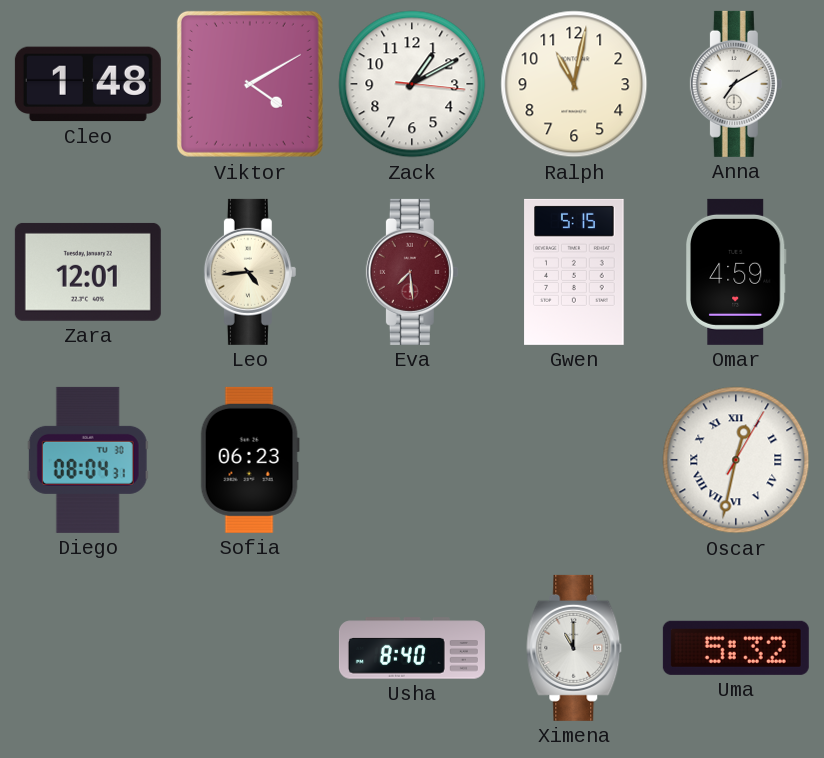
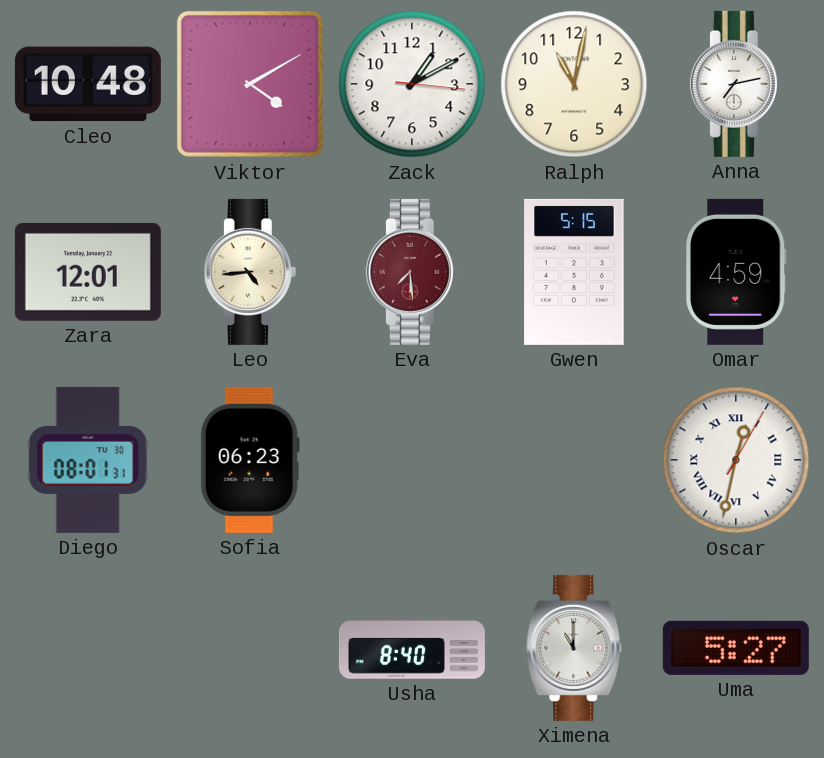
Cleo: 1:48 -> 10:48
Anna: 7:10 -> 7:13
Diego: 08:04 -> 08:01
Uma: 5:32 -> 5:27
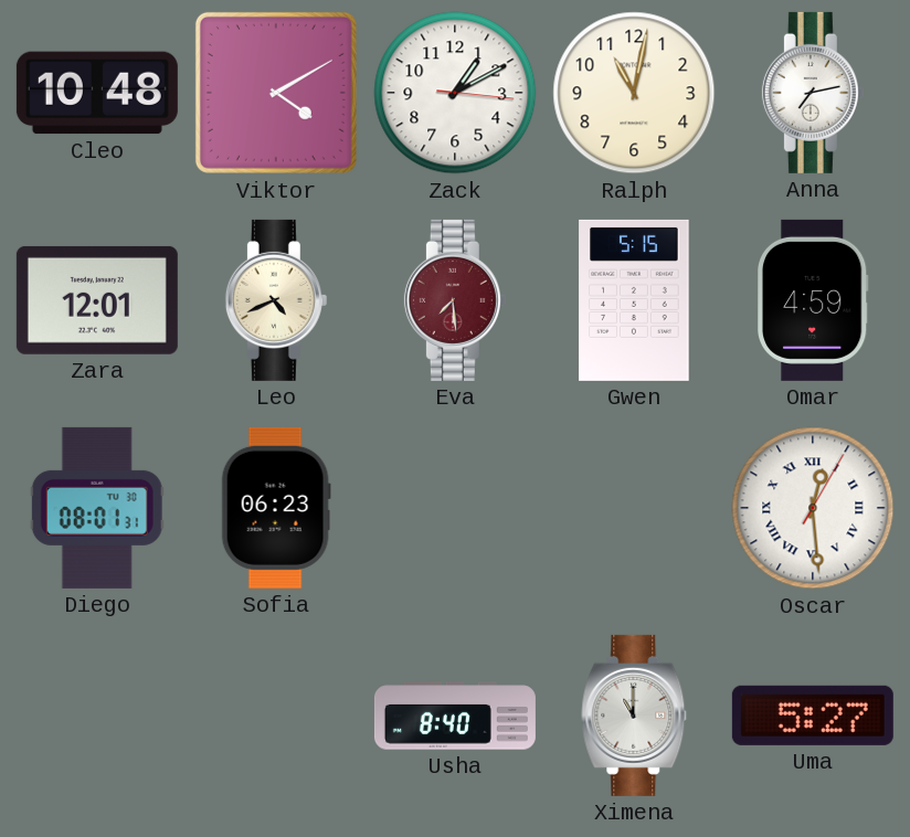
Leo: 4:44 -> 4:41
Oscar: 12:32 -> 12:29
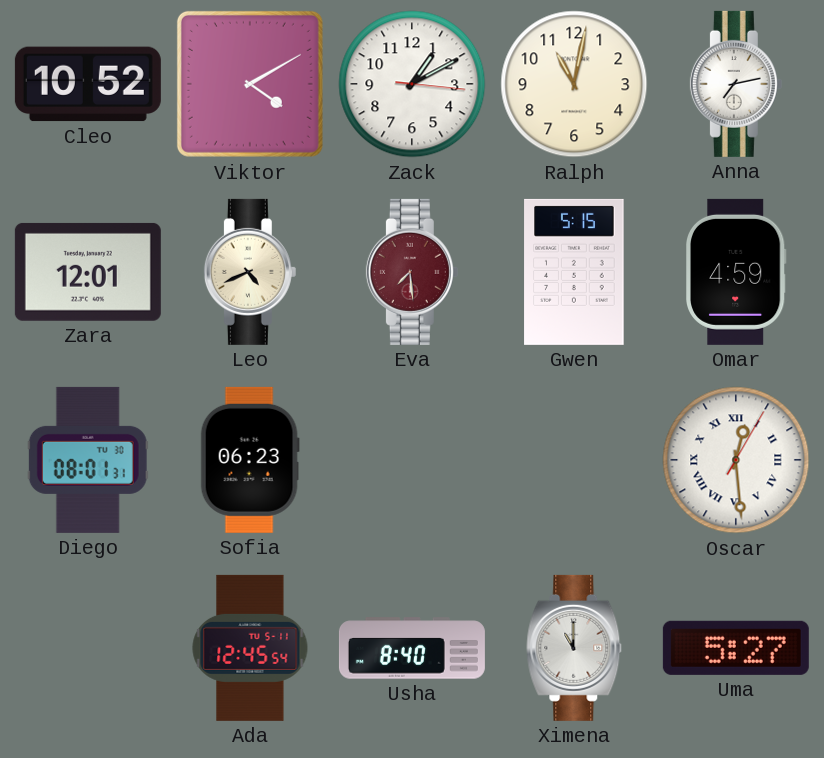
Cleo: 10:48 -> 10:52
Ada: none -> 12:45
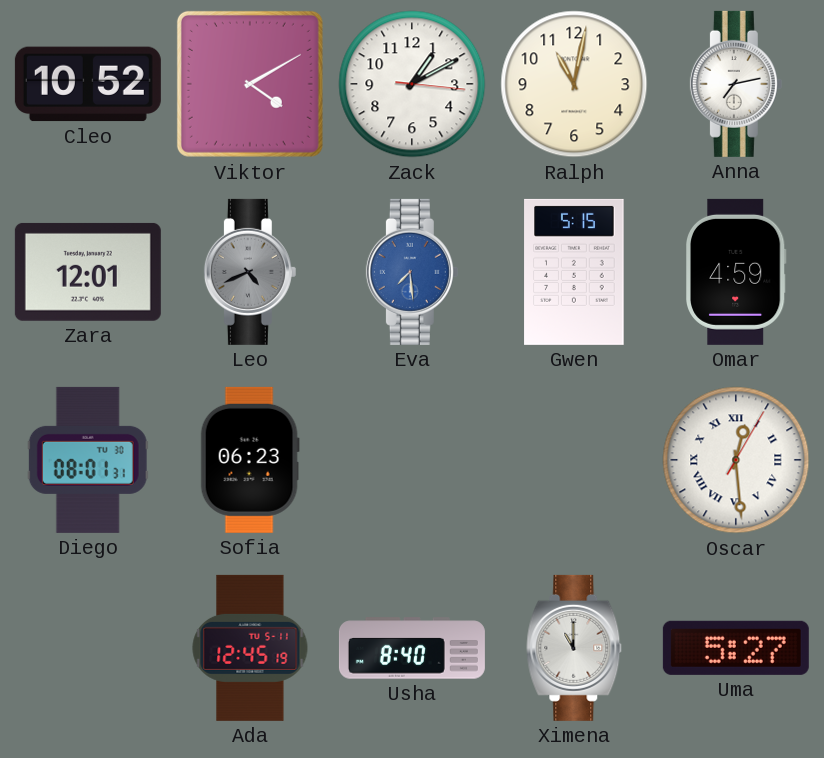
Leo dial: cream -> grey
Eva dial: burgundy -> blue
Ada: 12:45:54 -> 12:45:19
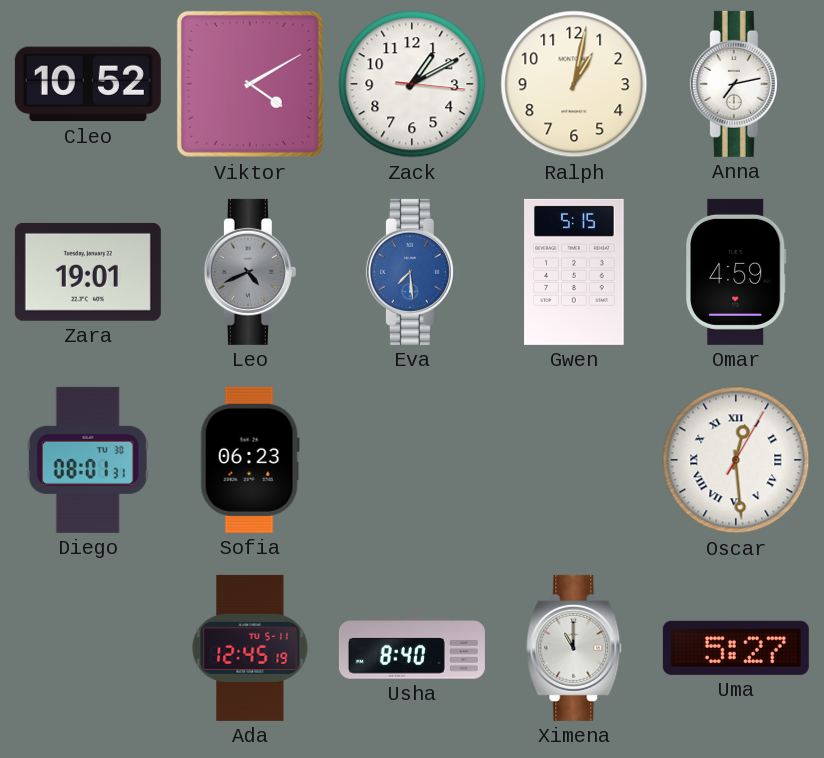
Ralph: 11:02 -> 1:02
Zara: 12:01 -> 19:01
